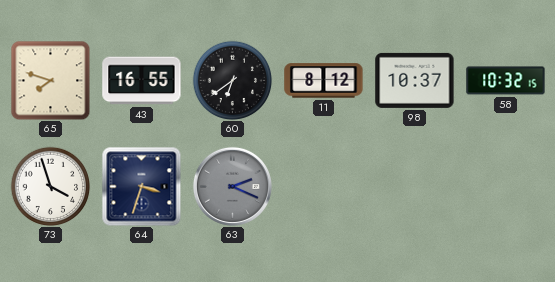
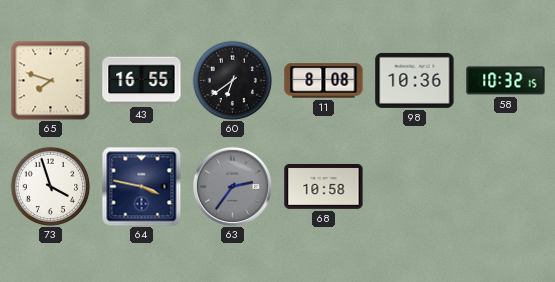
11: 8:12 -> 8:08
98: 10:37 -> 10:36
64: 3:33 -> 3:47
63: 2:19 -> 2:36
68: none -> 10:58
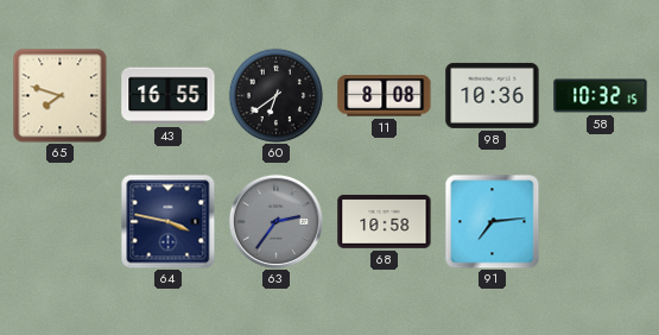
73: 3:57 -> none
91: none -> 7:14
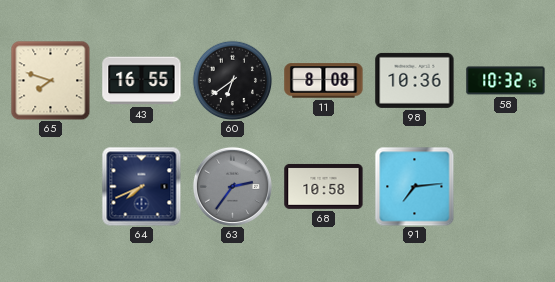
64: 3:47 -> 7:41
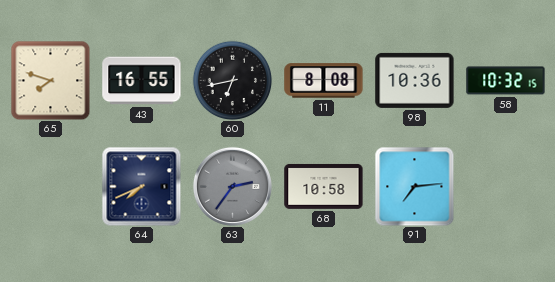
60: 6:39 -> 6:43
